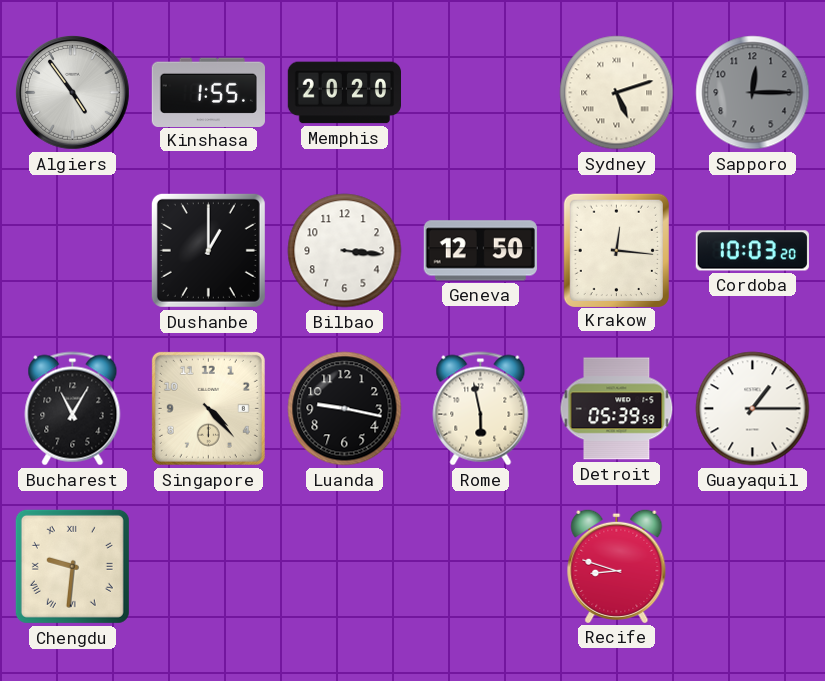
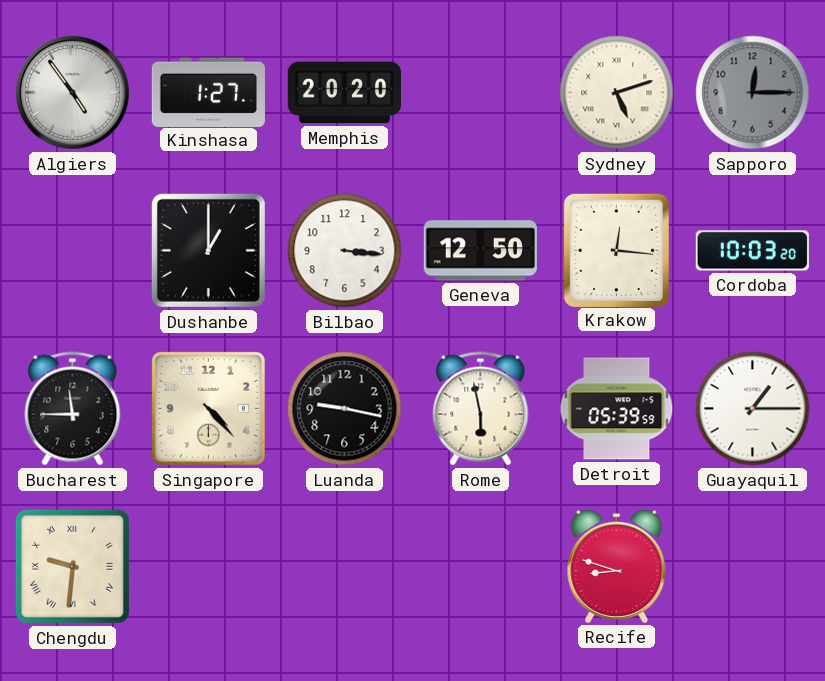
Kinshasa: 1:55 -> 1:27
Bucharest: 11:05 -> 11:45
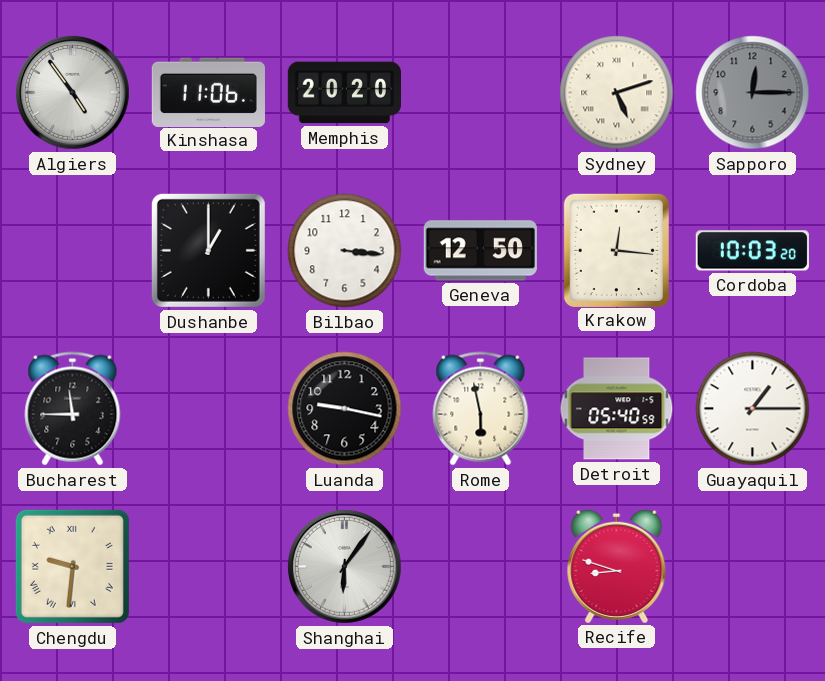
Kinshasa: 1:27 -> 11:06
Singapore: 4:23 -> none
Detroit: 05:39 -> 05:40
Shanghai: none -> 6:06
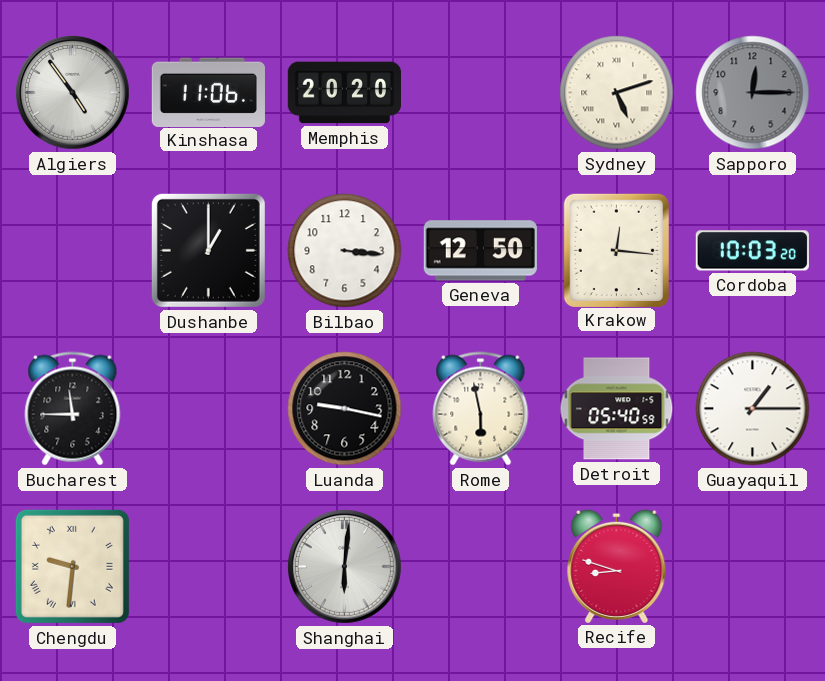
Shanghai: 6:06 -> 6:01
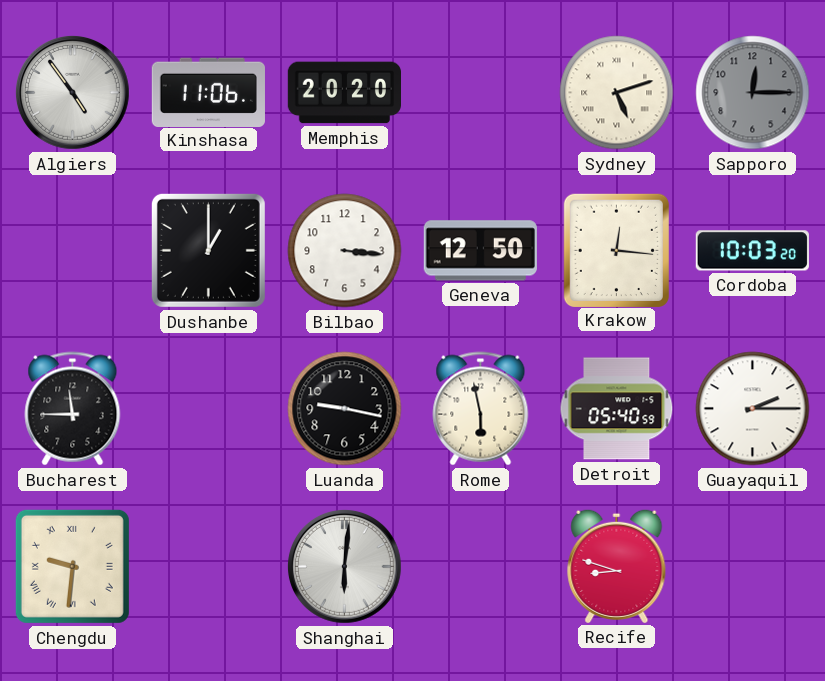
Guayaquil: 1:15 -> 2:15
